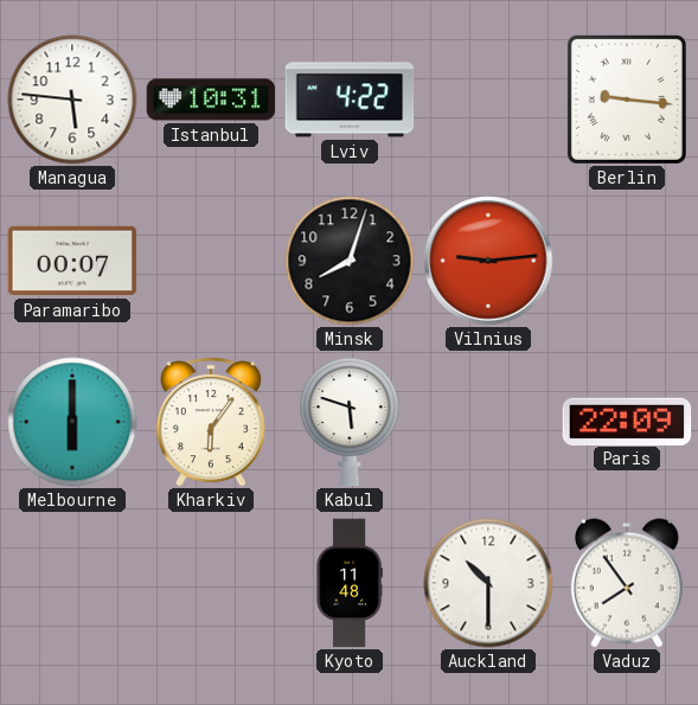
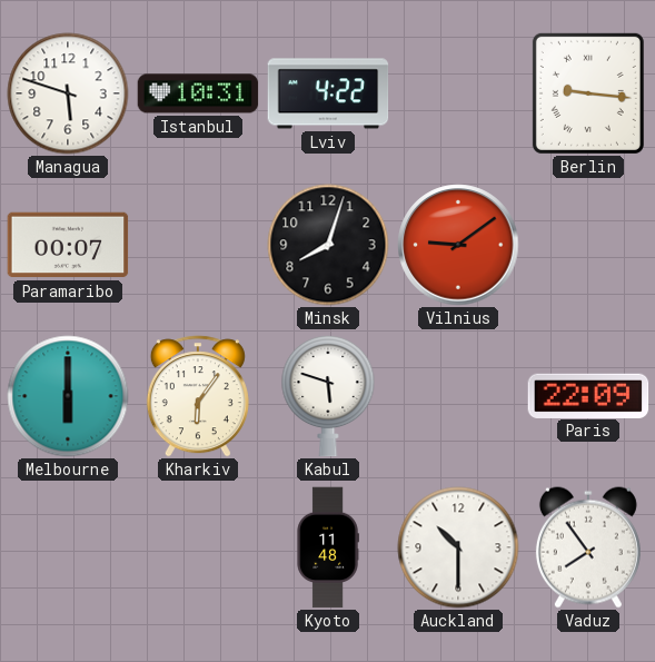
Managua: 5:46 -> 5:48
Vilnius: 9:14 -> 9:09
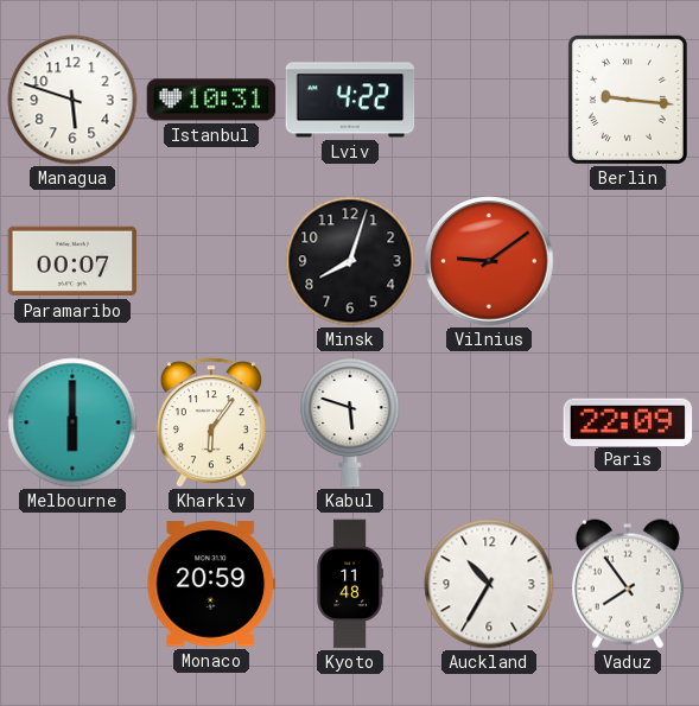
Monaco: none -> 20:59
Auckland: 10:30 -> 10:35
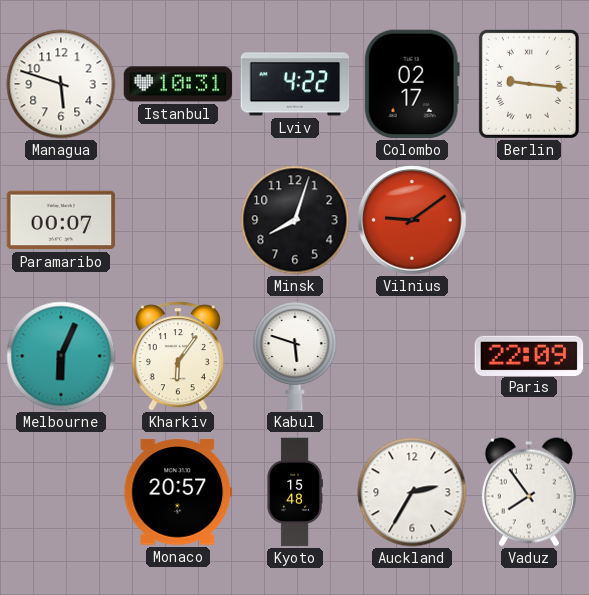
Colombo: none -> 02:17
Melbourne: 6:00 -> 6:04
Monaco: 20:59 -> 20:57
Kyoto: 11:48 -> 15:48
Auckland: 10:35 -> 2:35
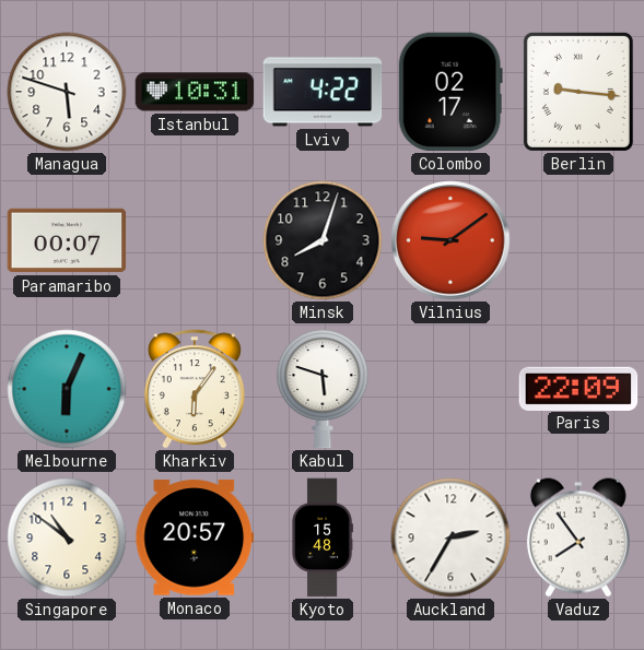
Singapore: none -> 10:51
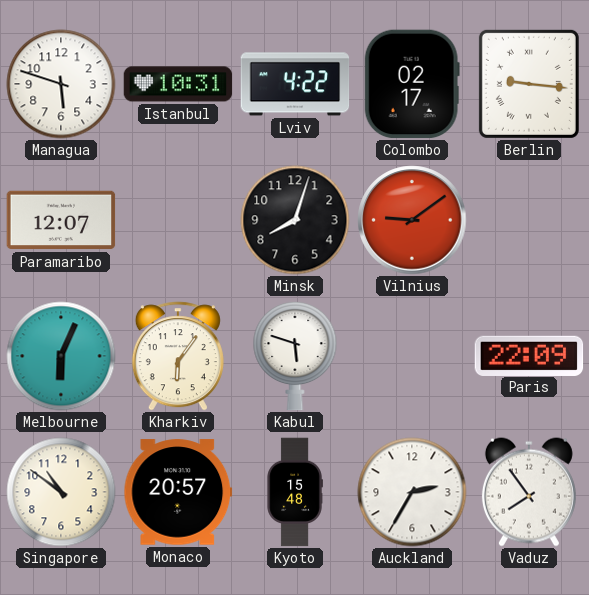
Paramaribo: 00:07 -> 12:07
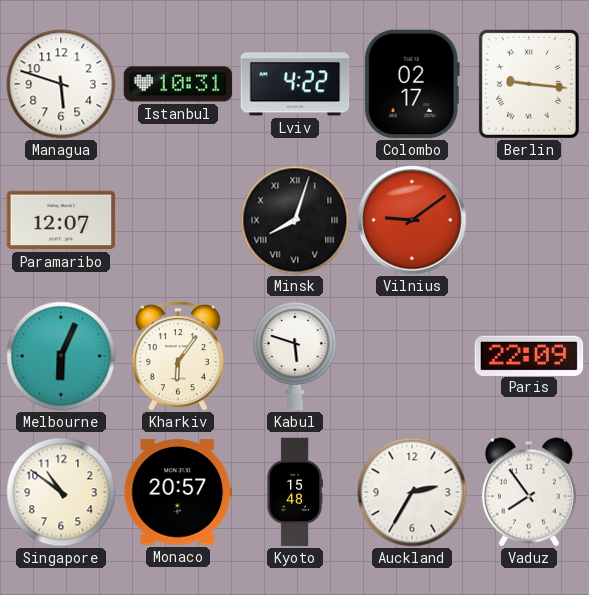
Minsk numerals: Arabic -> Roman
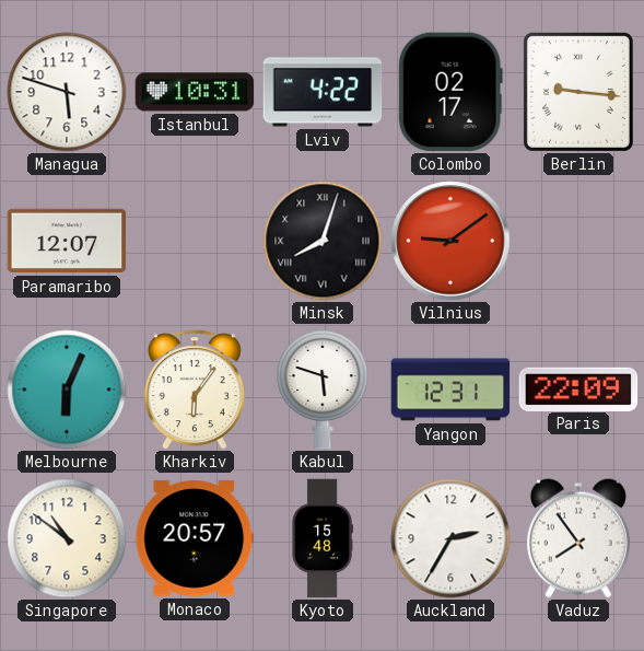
Yangon: none -> 12:31
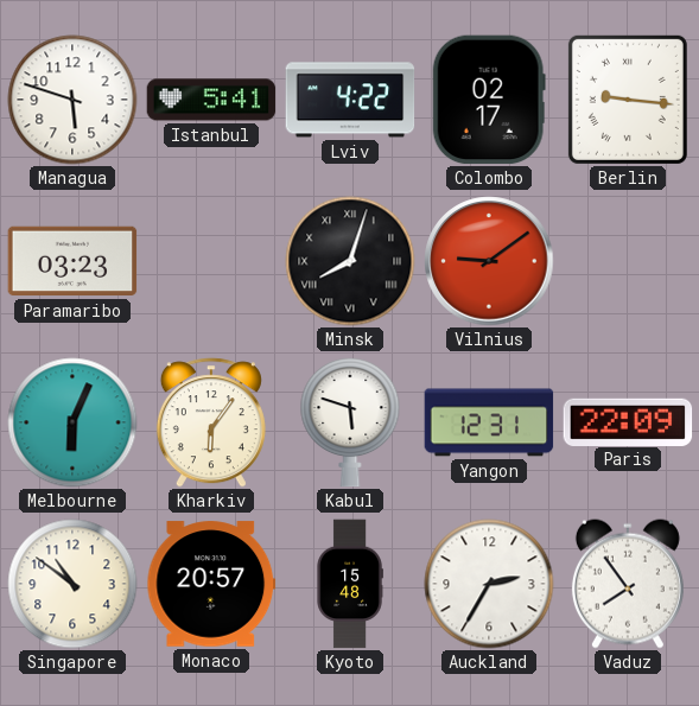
Istanbul: 10:31 -> 5:41
Paramaribo: 12:07 -> 03:23
